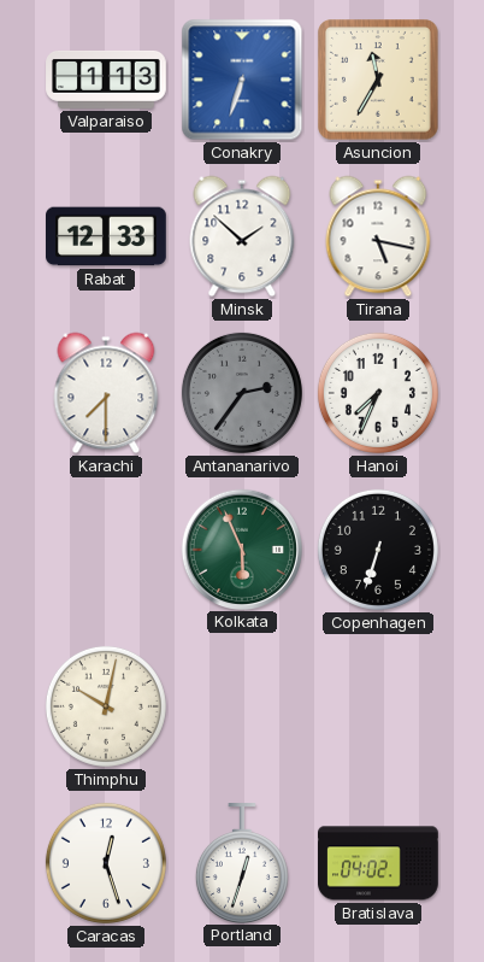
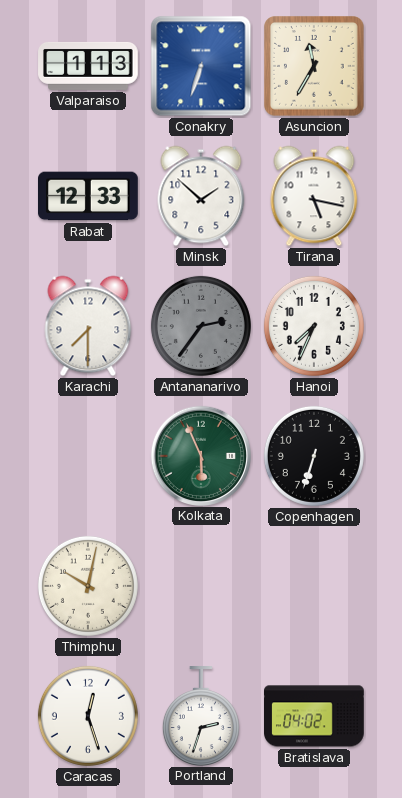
Portland: 12:33 -> 2:33
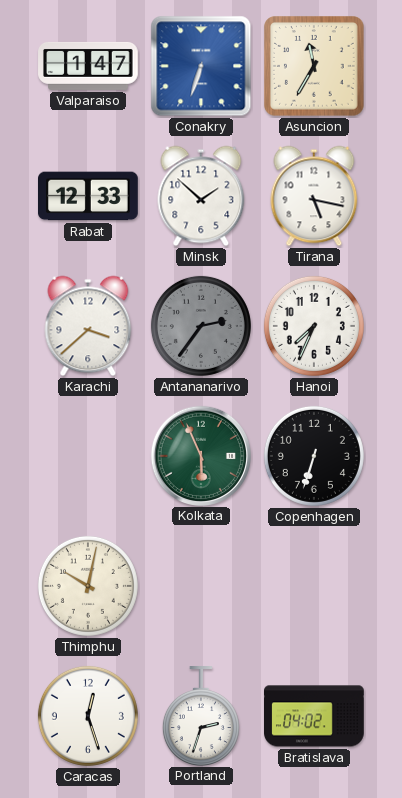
Valparaiso: 1:13 -> 1:47
Karachi: 7:30 -> 3:38
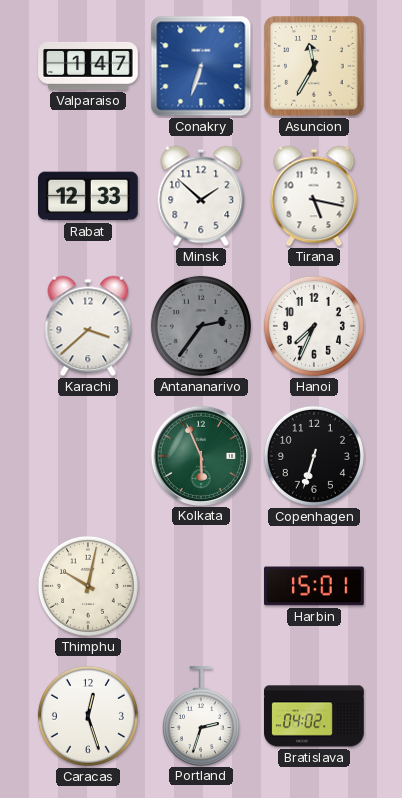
Harbin: none -> 15:01
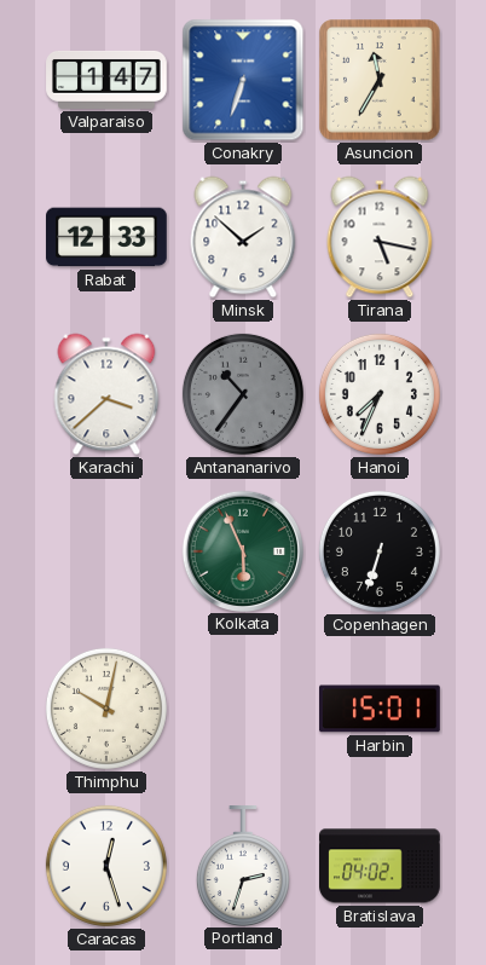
Antananarivo: 2:36 -> 10:36
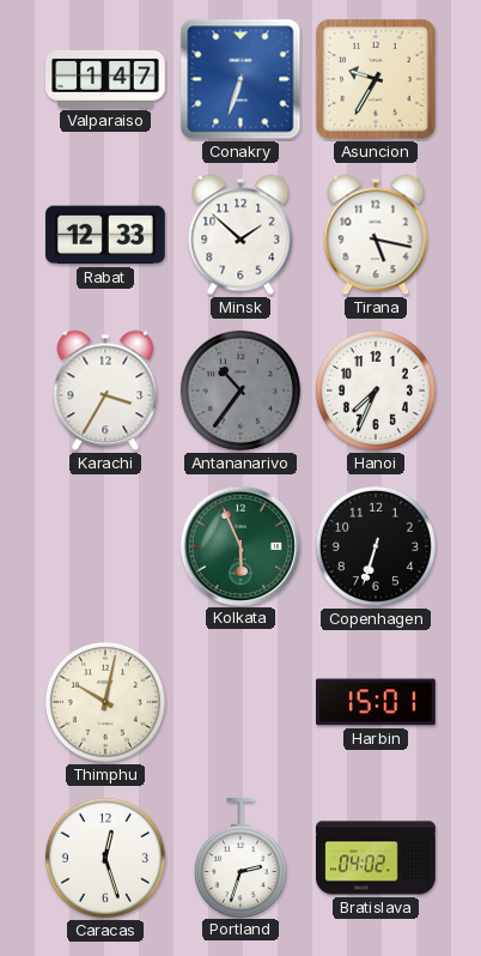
Asuncion: 11:35 -> 9:35
Karachi: 3:38 -> 3:35
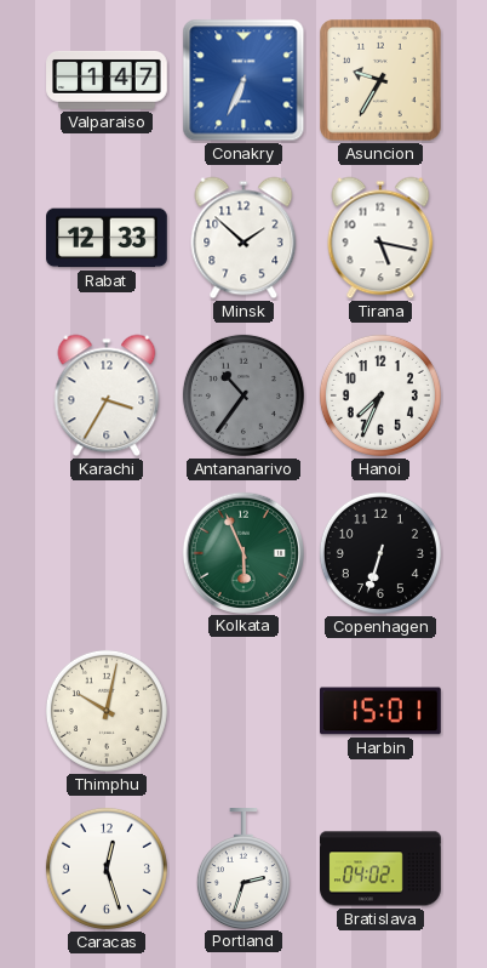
Conakry: 6:33 -> 6:34
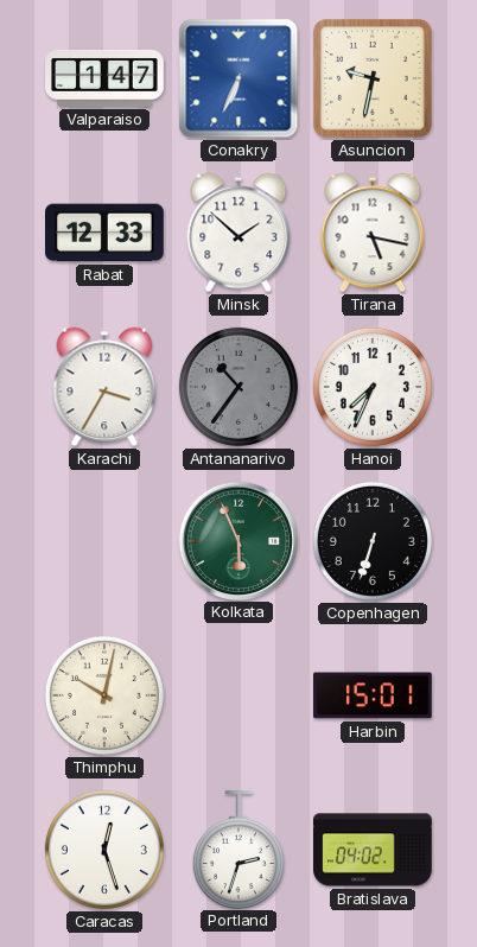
Asuncion: 9:35 -> 9:32
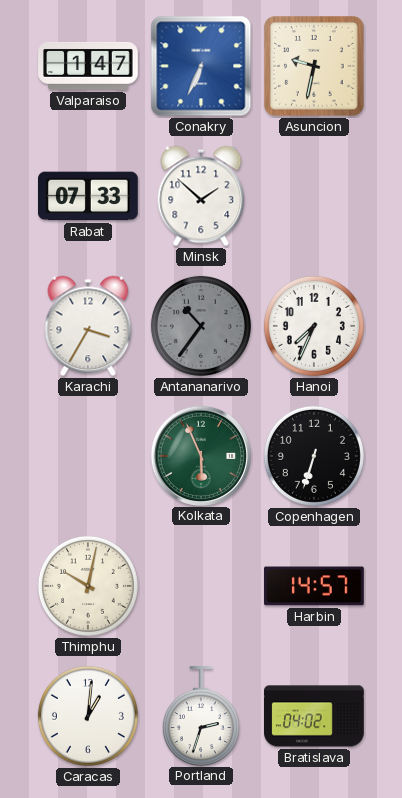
Rabat: 12:33 -> 07:33
Tirana: 5:17 -> none
Harbin: 15:01 -> 14:57
Caracas: 12:27 -> 1:01
